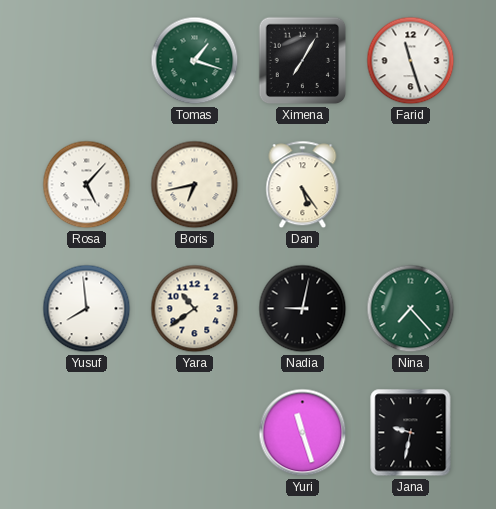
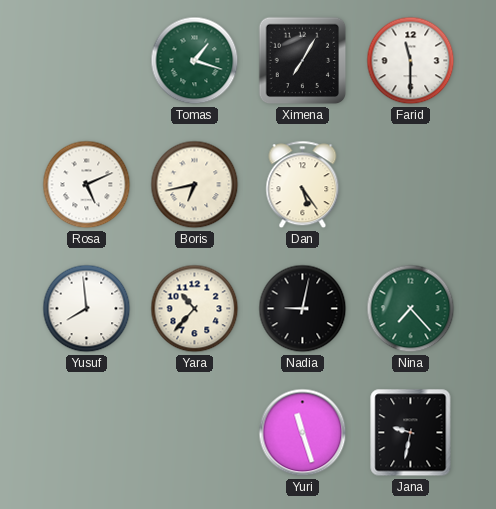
Farid: 11:27 -> 11:30
Rosa: 5:07 -> 5:11
Yara: 10:39 -> 10:37
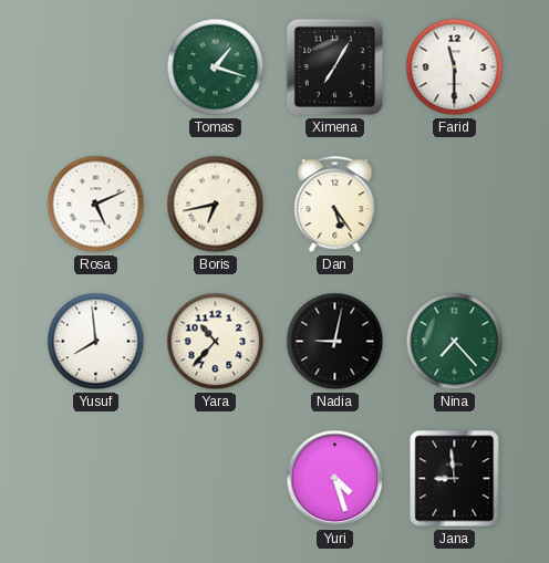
Yuri: 11:27 -> 4:27
Jana: 9:32 -> 8:59
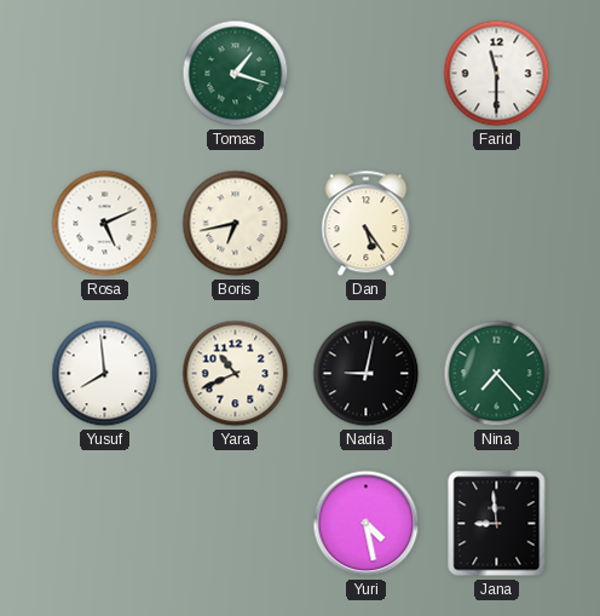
Ximena: 7:05 -> none
Yara: 10:37 -> 10:41
Yuri: 4:27 -> 4:28
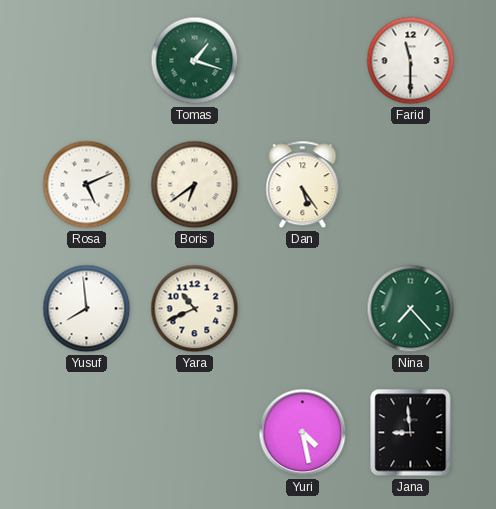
Boris: 6:43 -> 6:39
Nadia: 9:02 -> none
